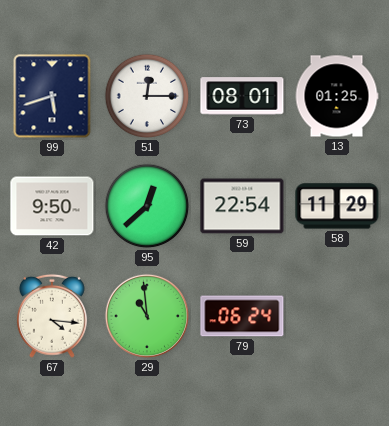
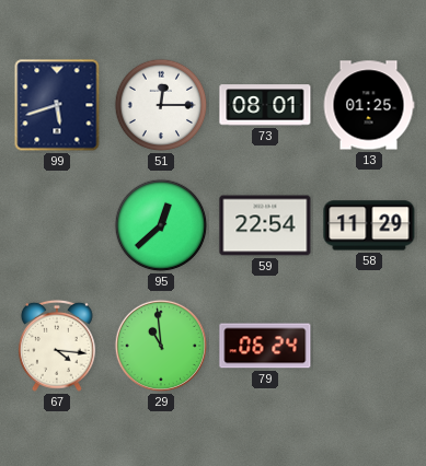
42: 9:50 -> none
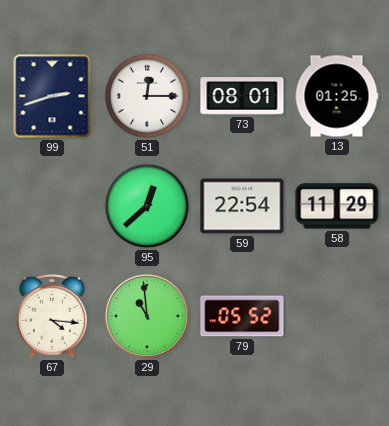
99: 5:42 -> 2:42
79: 06:24 -> 05:52
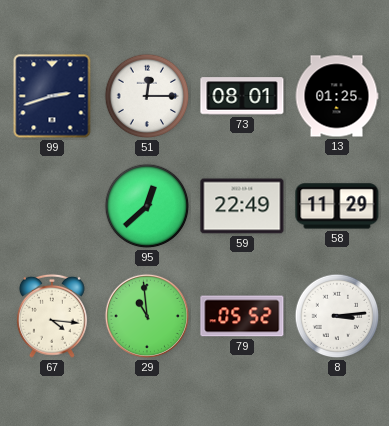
59: 22:54 -> 22:49
8: none -> 3:14
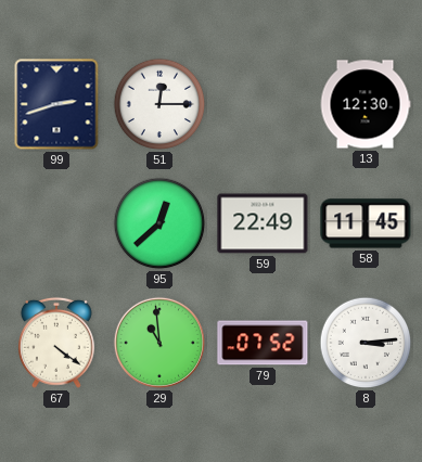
73: 08:01 -> none
13: 01:25 -> 12:30
58: 11:29 -> 11:45
67: 4:16 -> 4:21
79: 05:52 -> 07:52
